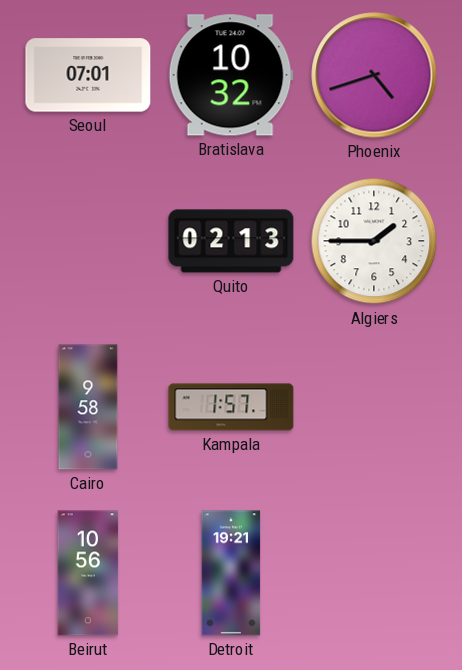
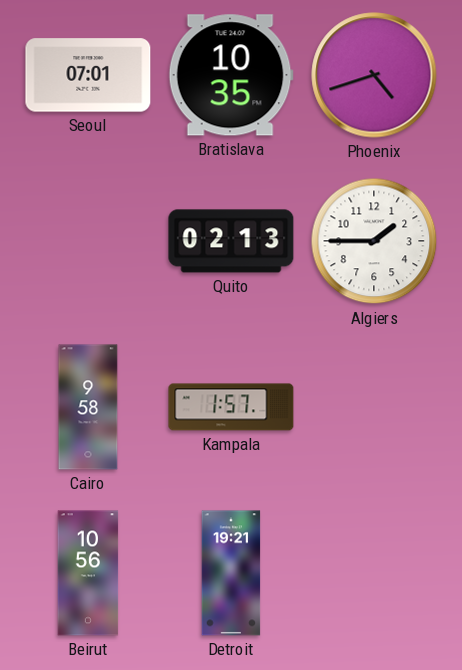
Bratislava: 10:32 -> 10:35
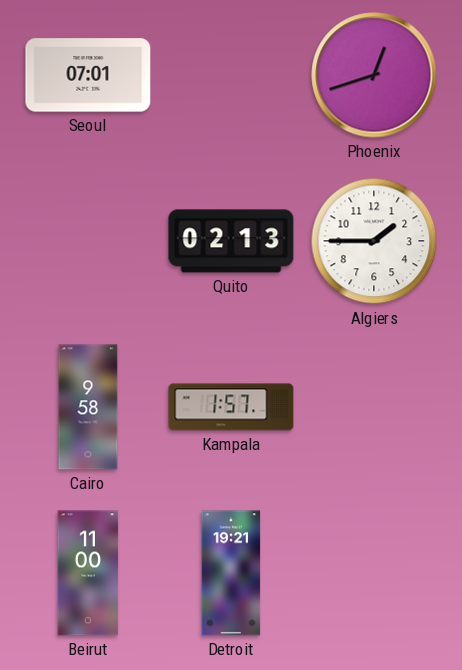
Bratislava: 10:35 -> none
Phoenix: 4:42 -> 12:42
Beirut: 10:56 -> 11:00
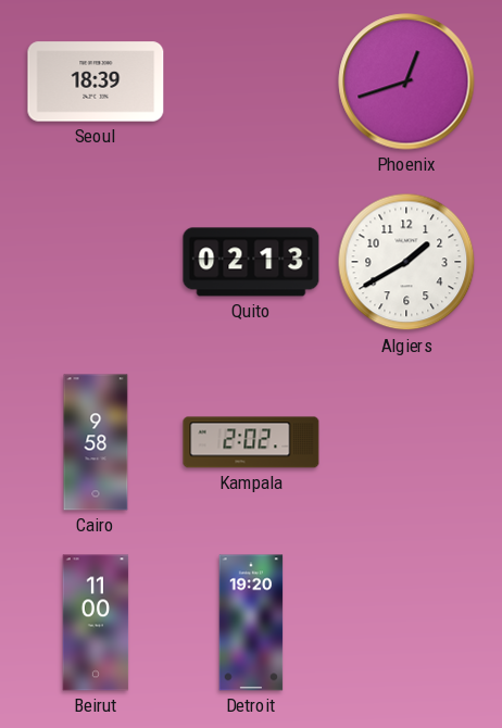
Seoul: 07:01 -> 18:39
Algiers: 1:45 -> 1:40
Kampala: 1:57 -> 2:02
Detroit: 19:21 -> 19:20
